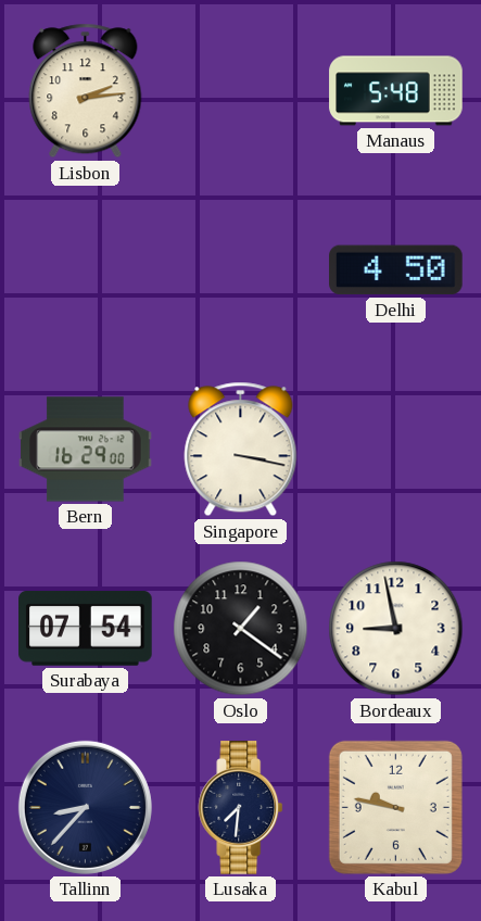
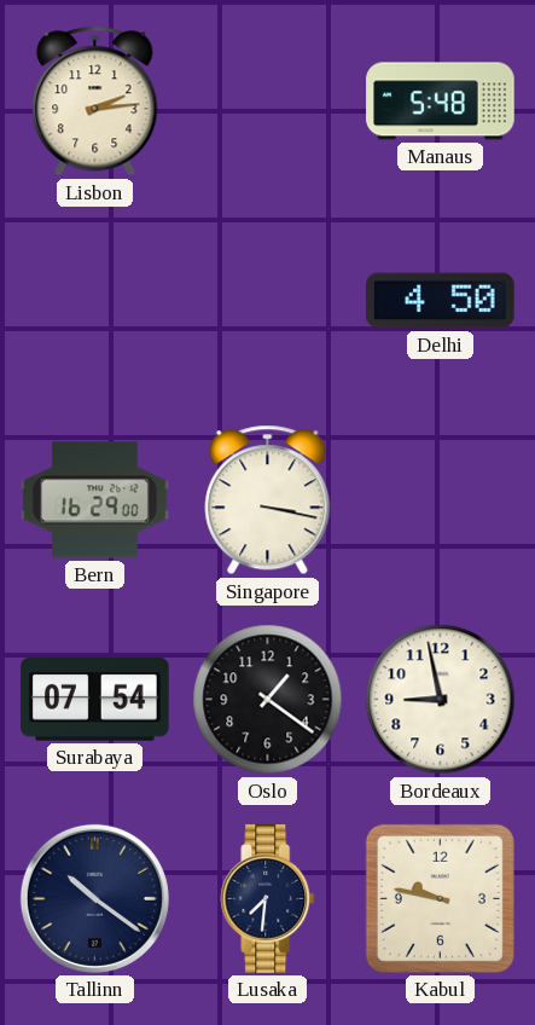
Tallinn: 8:37 -> 10:21
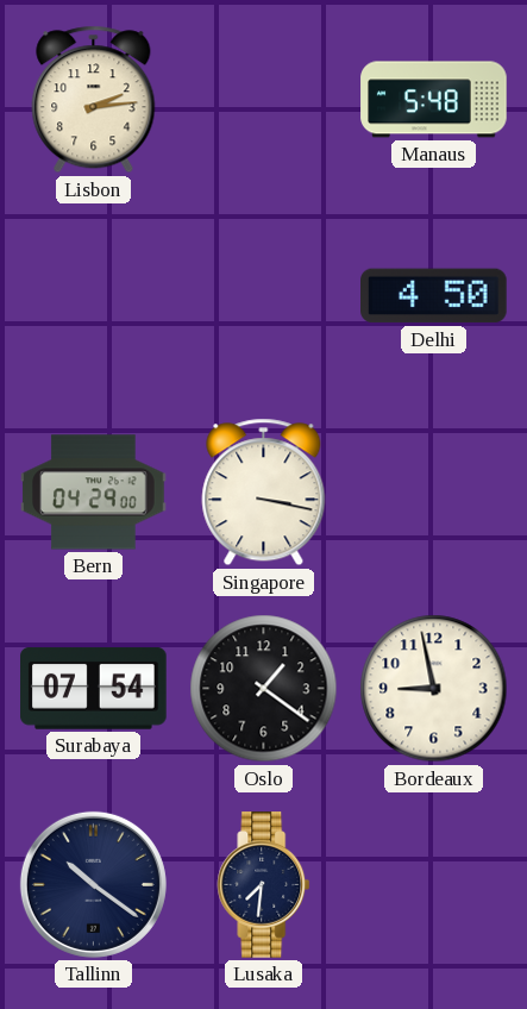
Bern: 16:29 -> 04:29
Kabul: 9:47 -> none
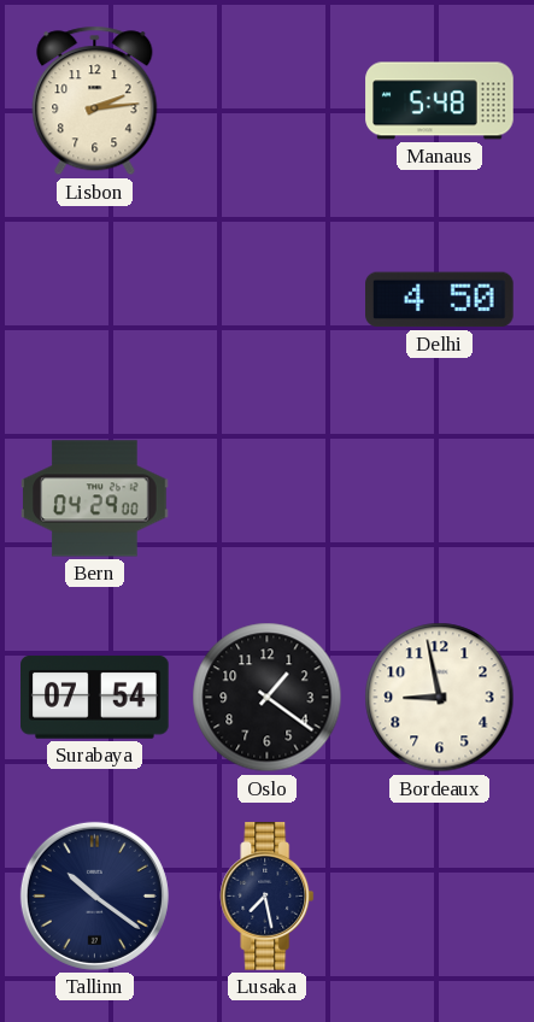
Singapore: 3:17 -> none
Lusaka: 7:31 -> 7:28
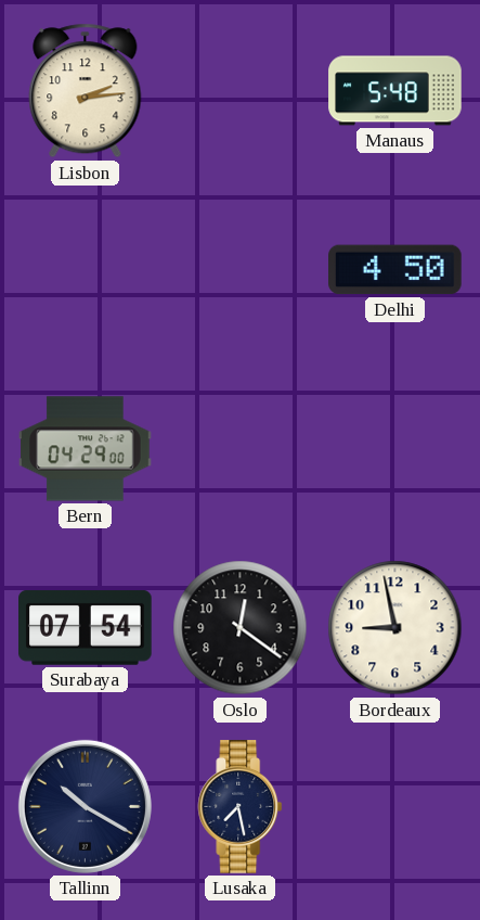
Oslo: 1:21 -> 12:21
Tallinn: 10:21 -> 10:20
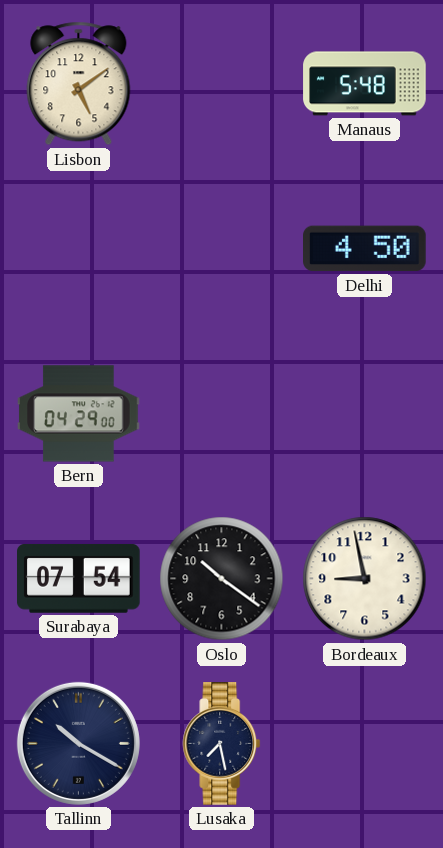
Lisbon: 2:14 -> 5:09
Oslo: 12:21 -> 10:21
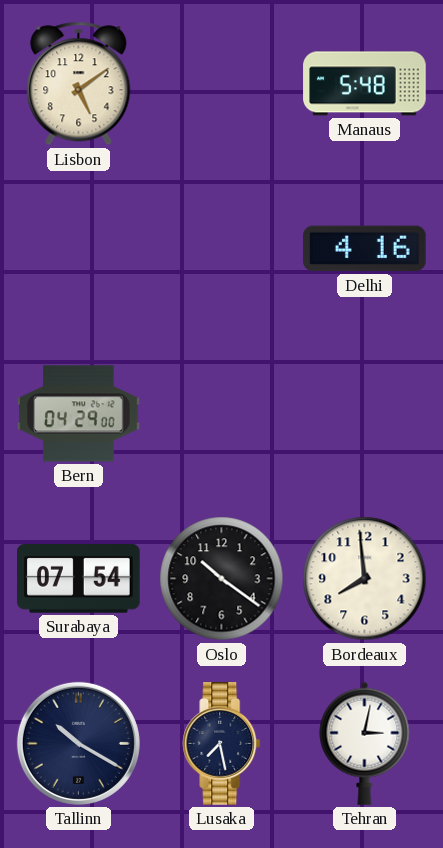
Delhi: 4:50 -> 4:16
Bordeaux: 8:58 -> 7:59
Tehran: none -> 3:02
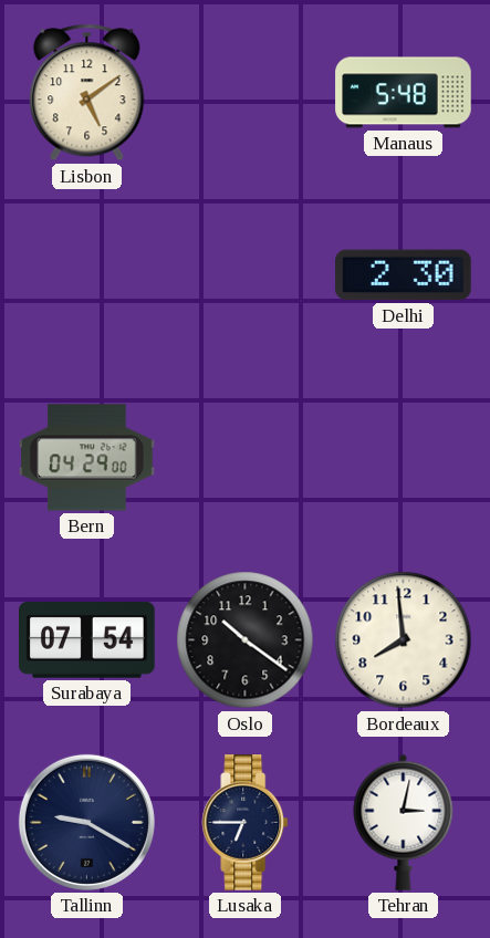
Delhi: 4:16 -> 2:30
Tallinn: 10:20 -> 9:20
Lusaka: 7:28 -> 6:45
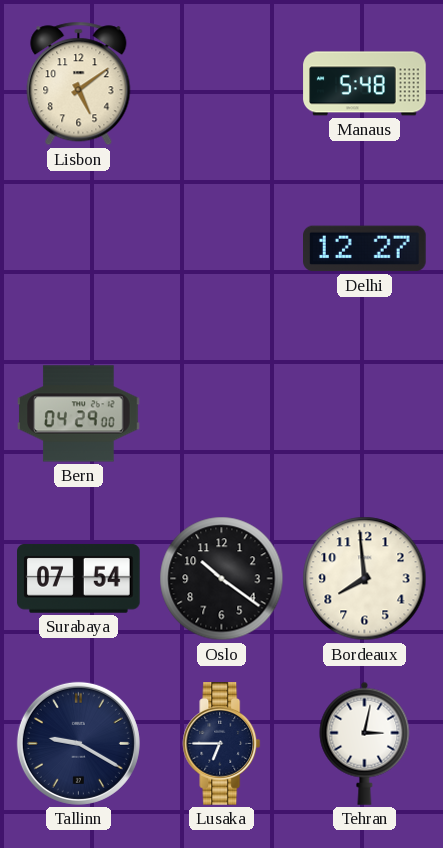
Delhi: 2:30 -> 12:27
